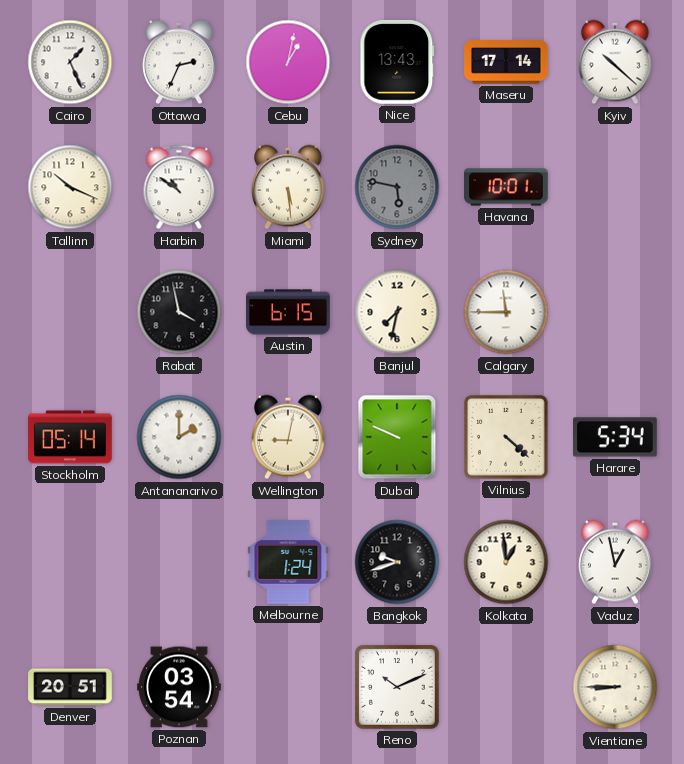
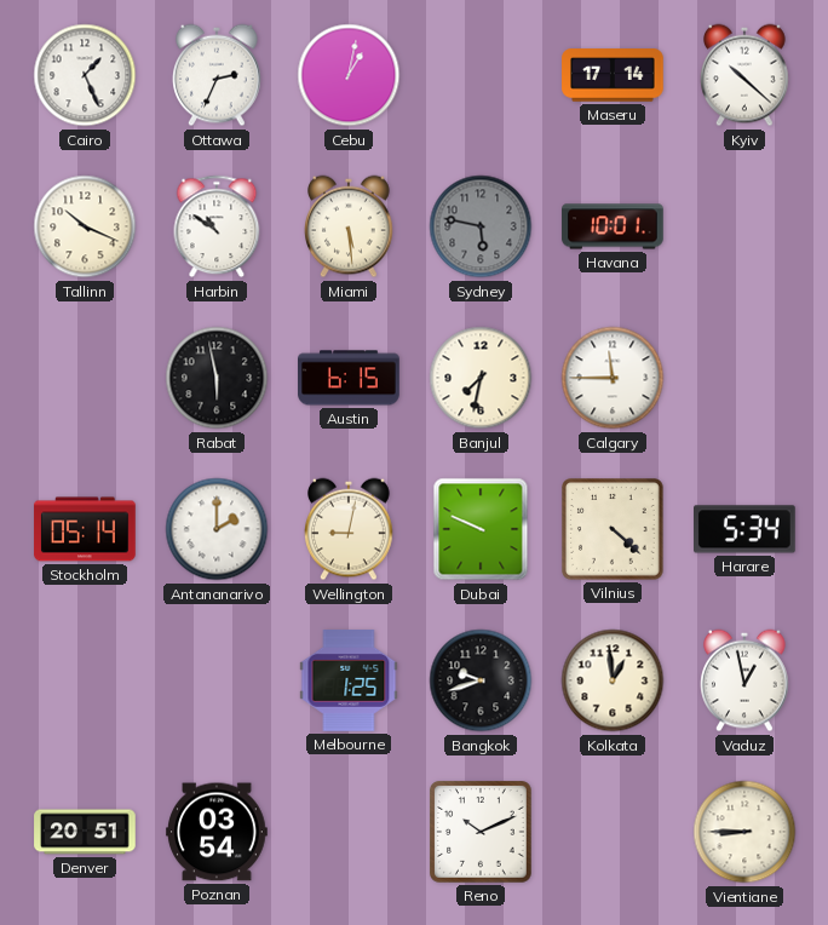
Nice: 13:43 -> none
Rabat: 3:58 -> 5:58
Melbourne: 1:24 -> 1:25
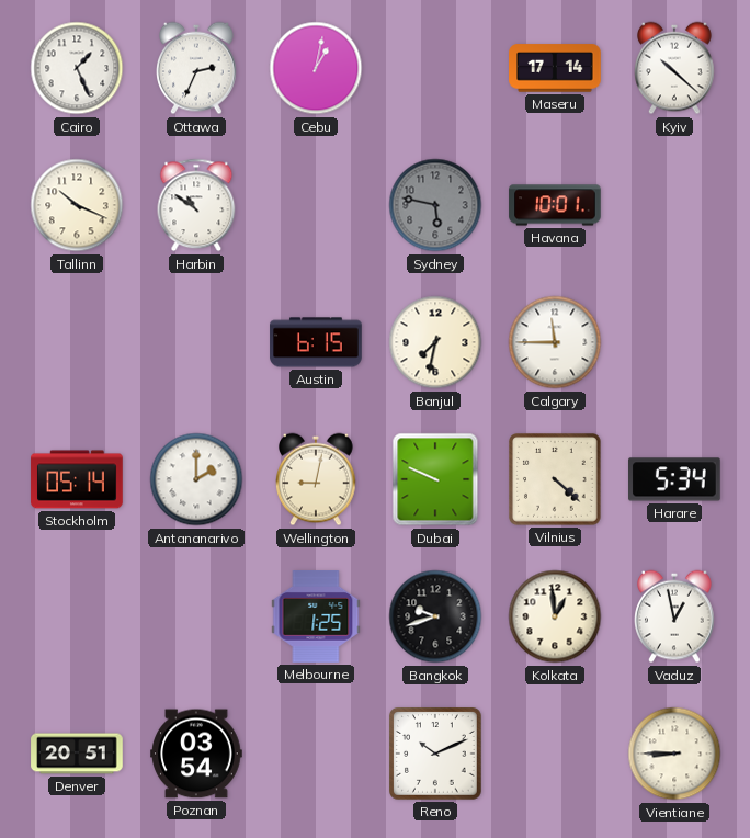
Miami: 5:29 -> none
Rabat: 5:58 -> none
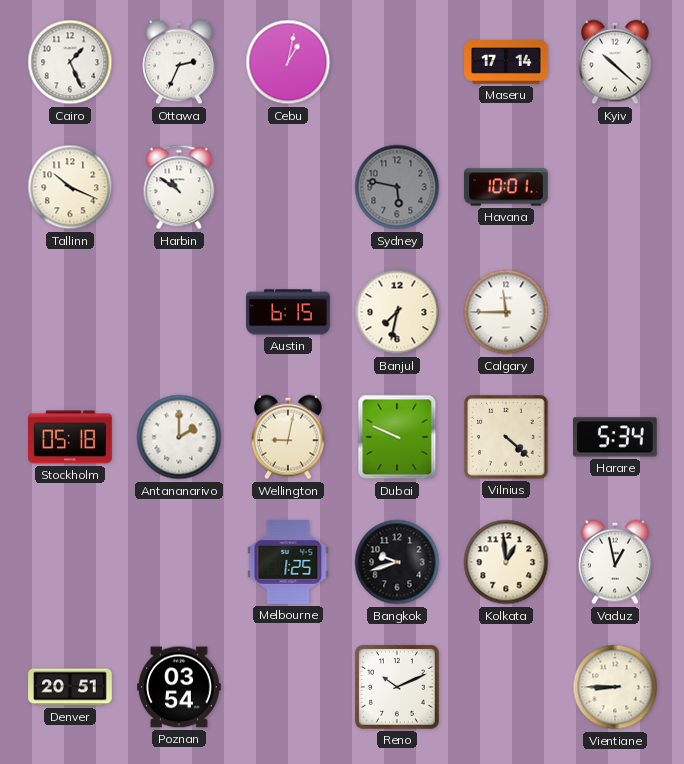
Stockholm: 05:14 -> 05:18
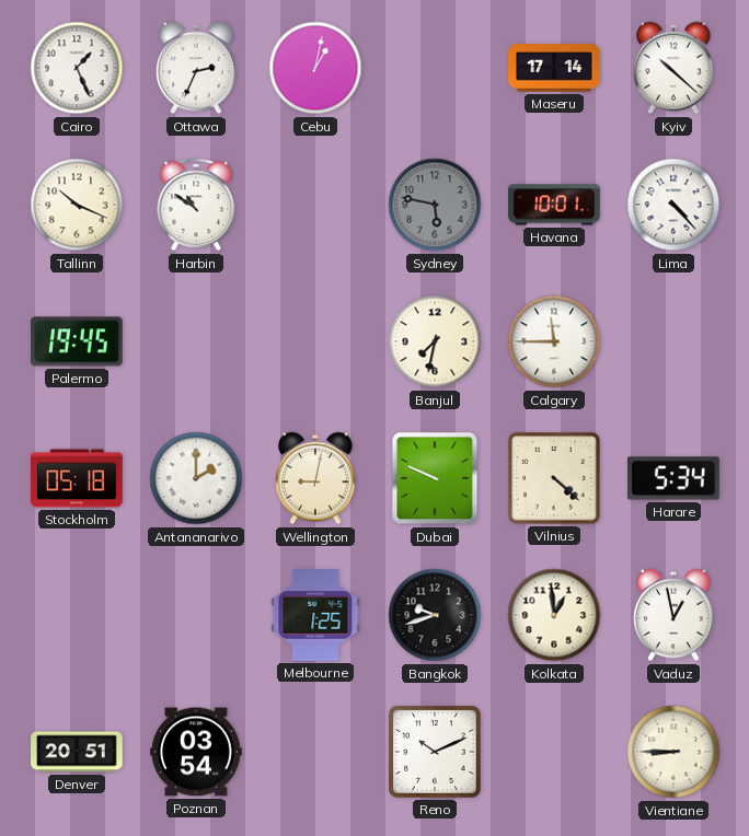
Lima: none -> 4:23
Palermo: none -> 19:45
Austin: 6:15 -> none
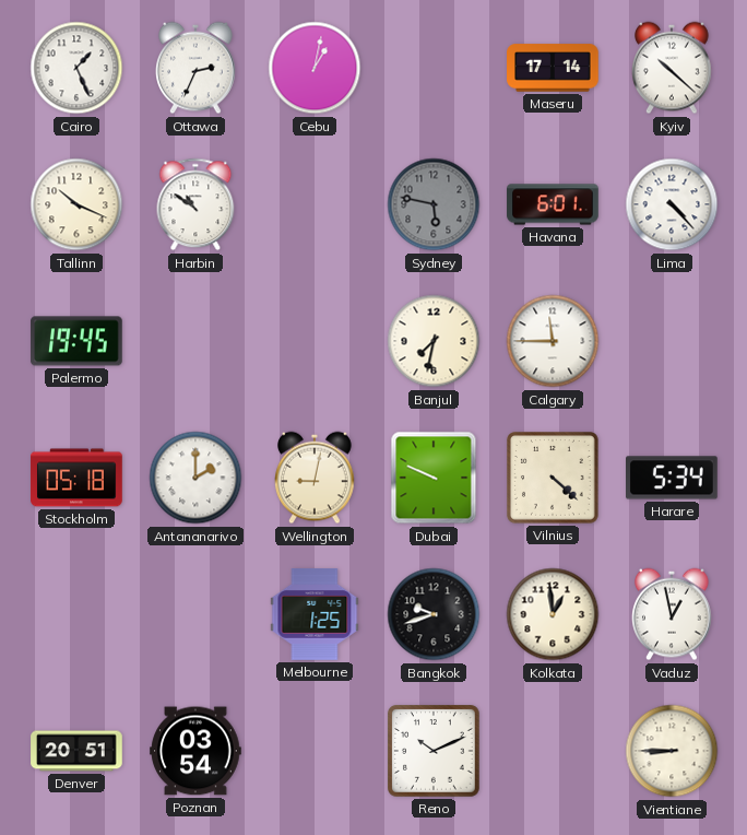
Havana: 10:01 -> 6:01
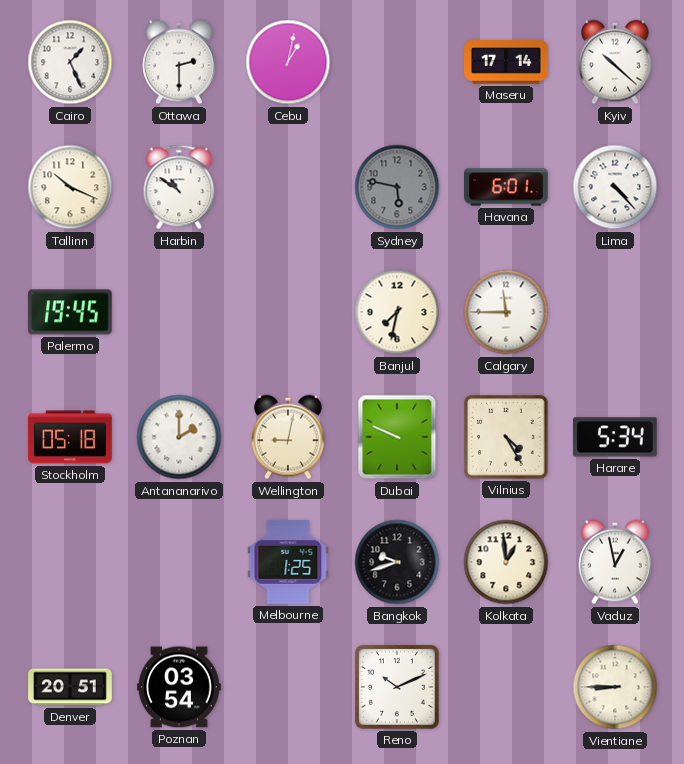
Ottawa: 2:34 -> 2:30
Vilnius: 4:22 -> 4:25
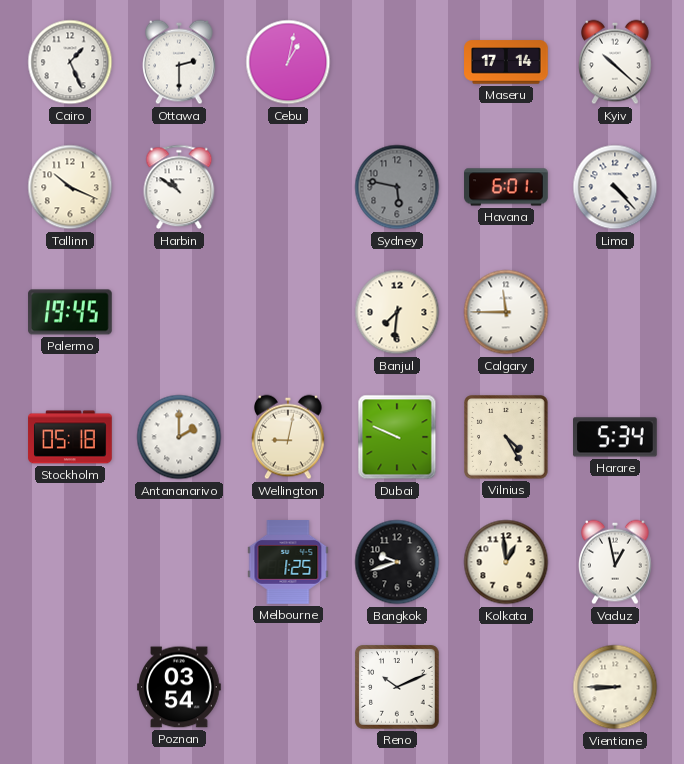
Banjul: 7:32 -> 7:31
Denver: 20:51 -> none
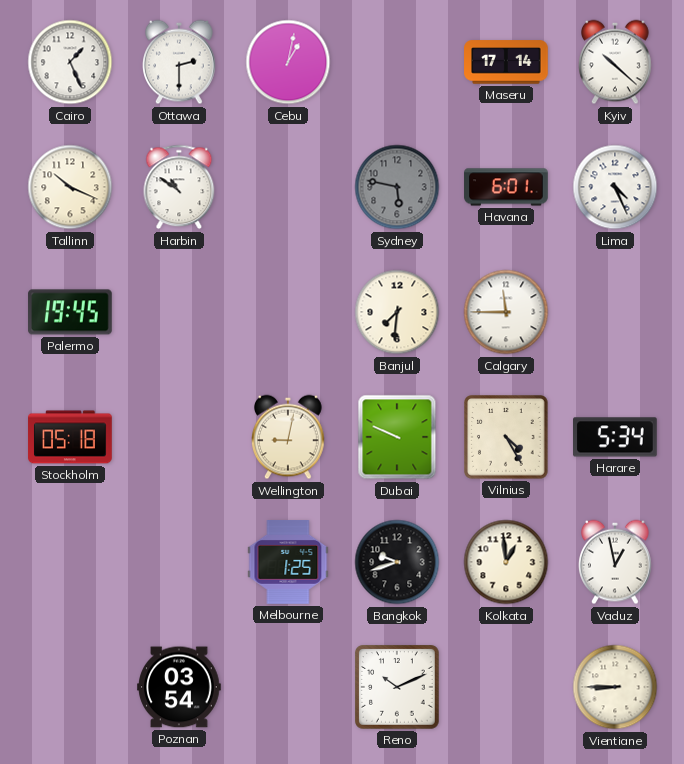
Lima: 4:23 -> 4:26
Antananarivo: 2:00 -> none
